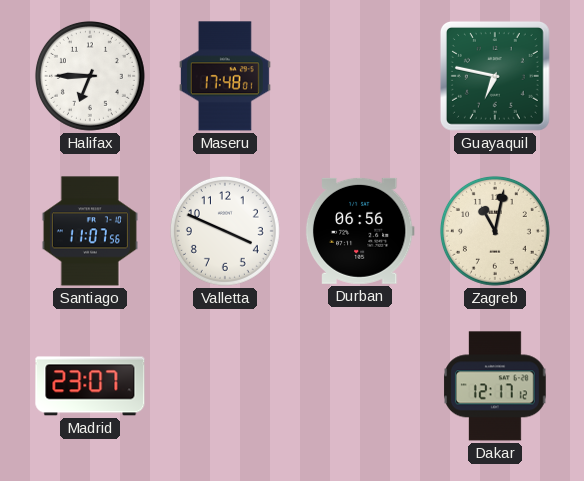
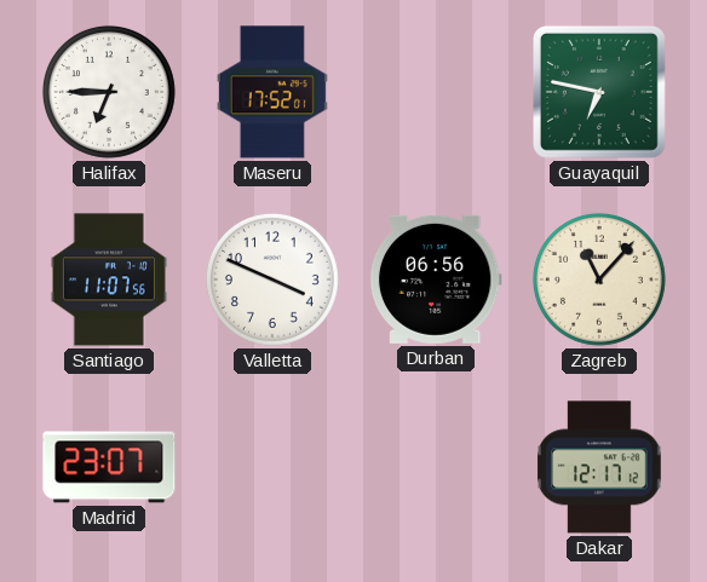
Maseru: 17:48 -> 17:52
Zagreb: 11:02 -> 11:07
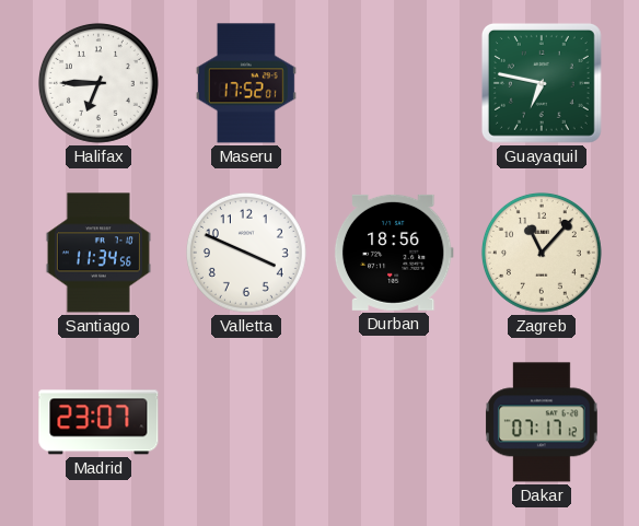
Santiago: 11:07 -> 11:34
Durban: 06:56 -> 18:56
Dakar: 12:17 -> 07:17
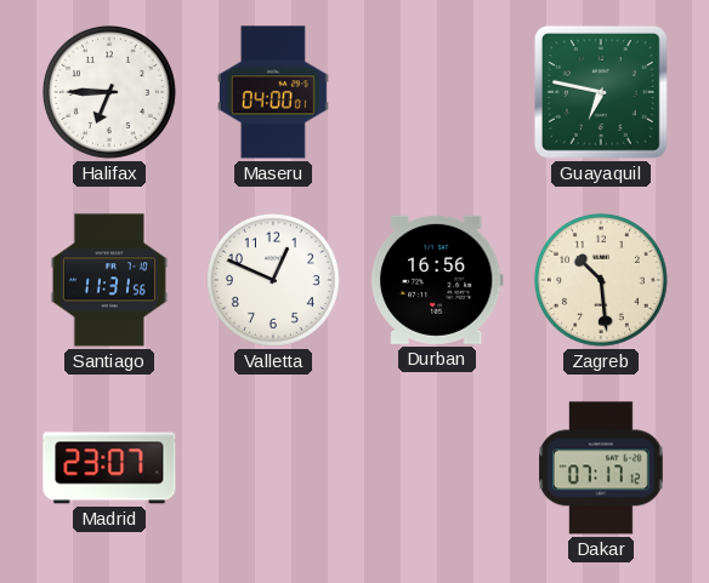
Maseru: 17:52 -> 04:00
Santiago: 11:34 -> 11:31
Valletta: 3:49 -> 12:49
Durban: 18:56 -> 16:56
Zagreb: 11:07 -> 10:29
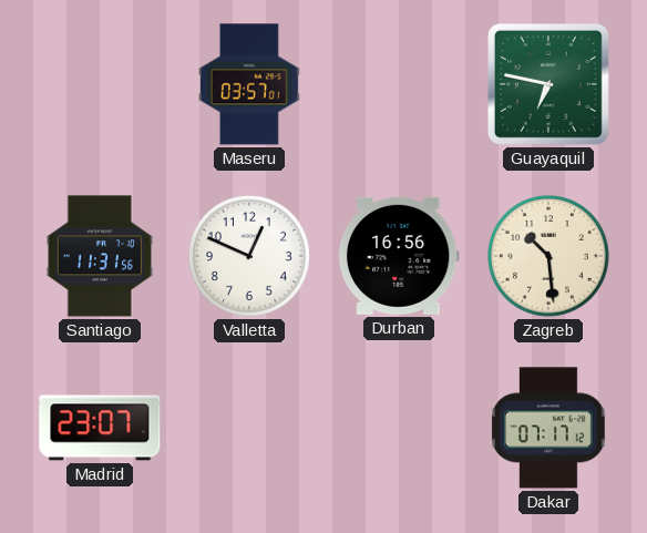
Halifax: 6:45 -> none
Maseru: 04:00 -> 03:57
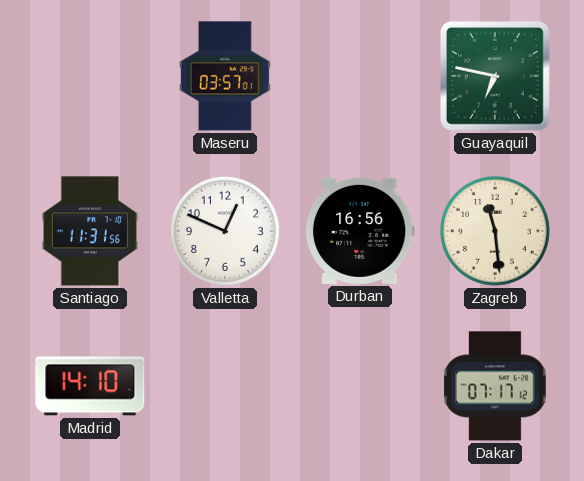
Zagreb: 10:29 -> 11:29
Madrid: 23:07 -> 14:10
